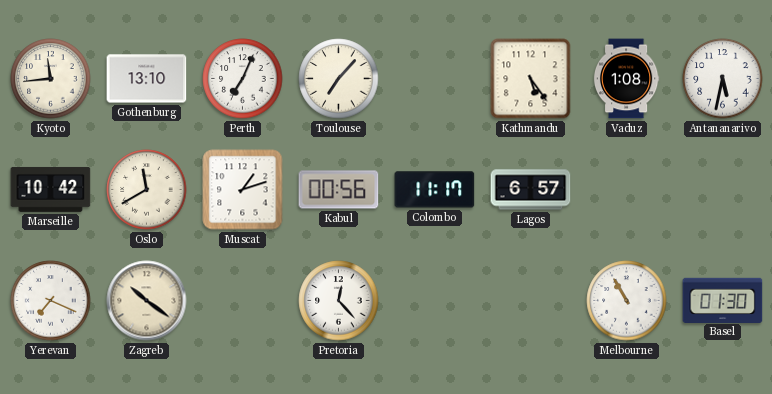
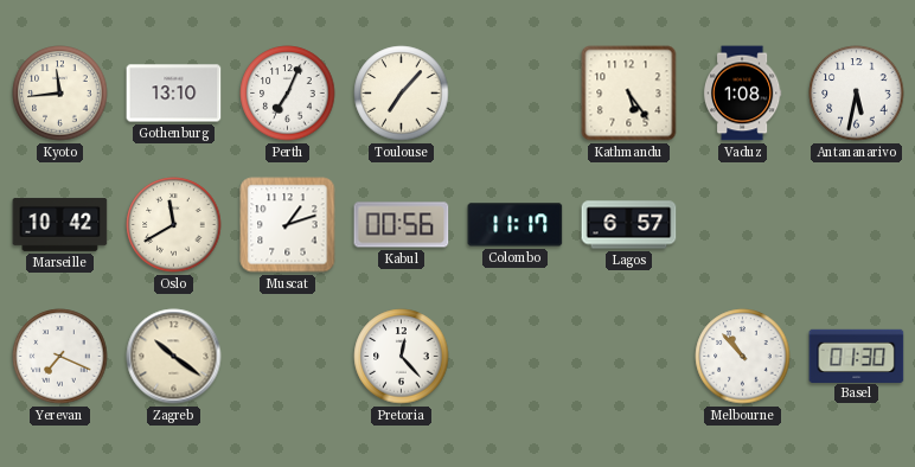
Melbourne: 10:55 -> 10:53
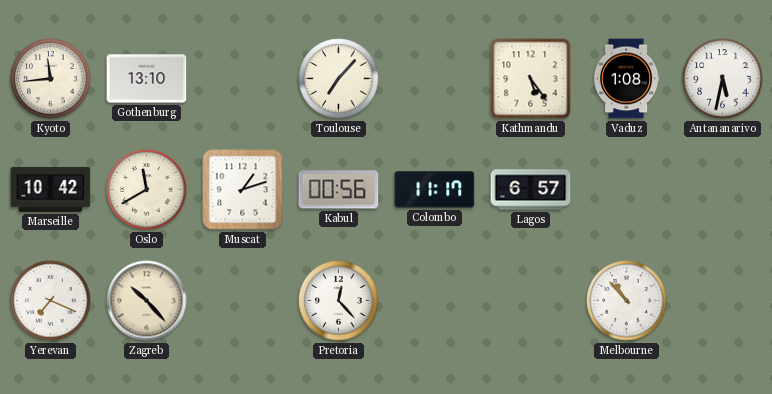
Perth: 7:04 -> none
Zagreb: 10:21 -> 10:23
Basel: 01:30 -> none
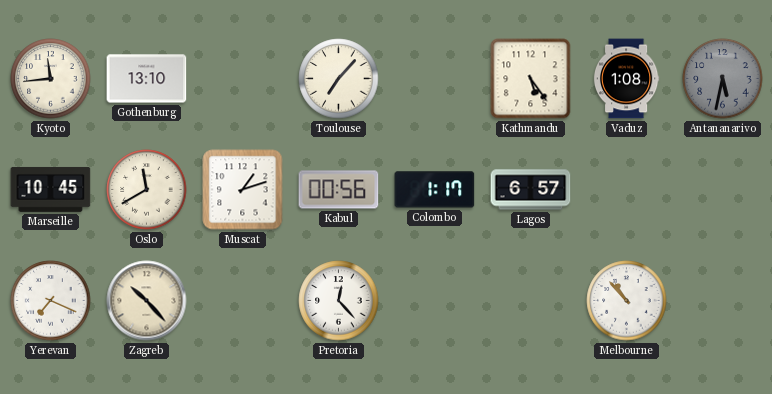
Antananarivo dial: white -> grey
Marseille: 10:42 -> 10:45
Colombo: 11:17 -> 1:17
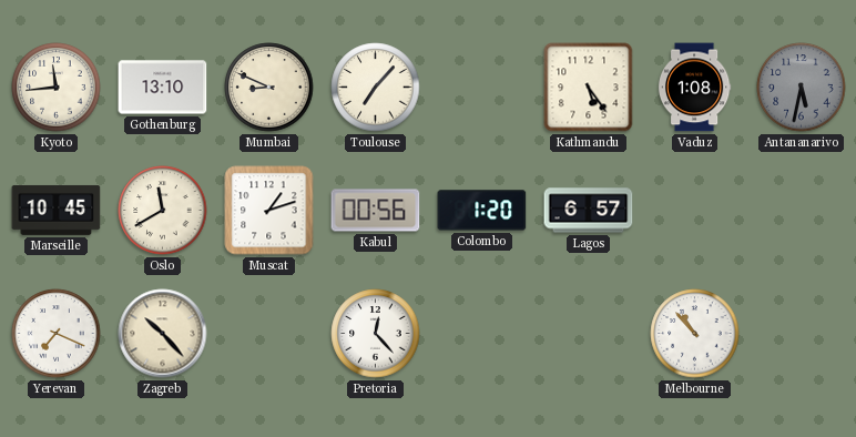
Mumbai: none -> 8:49
Colombo: 1:17 -> 1:20
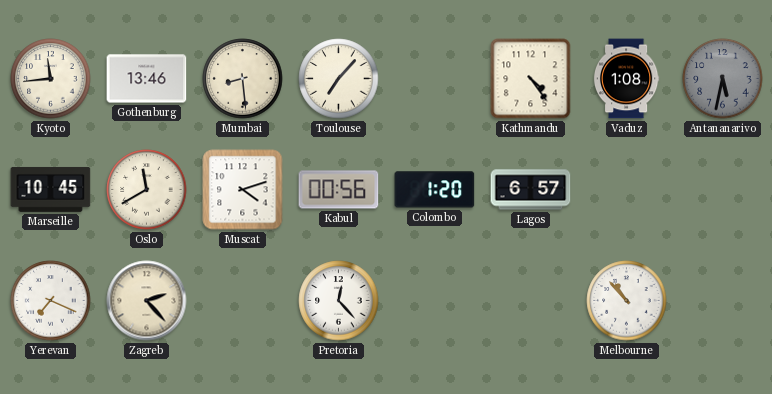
Gothenburg: 13:10 -> 13:46
Mumbai: 8:49 -> 8:29
Kathmandu: 5:24 -> 4:24
Muscat: 1:12 -> 4:12
Zagreb: 10:23 -> 2:23
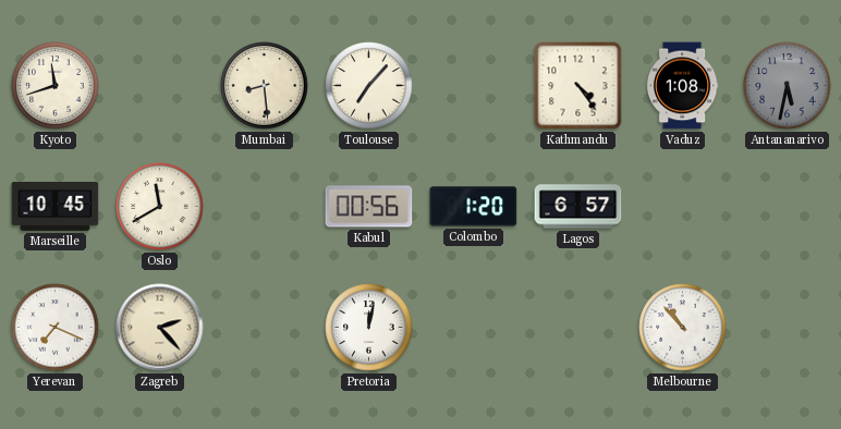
Kyoto: 11:44 -> 11:42
Gothenburg: 13:46 -> none
Muscat: 4:12 -> none
Pretoria: 12:23 -> 12:02
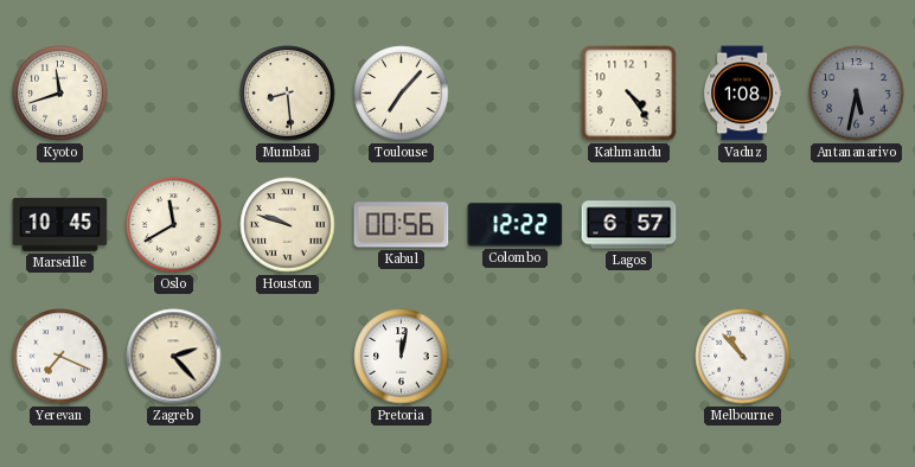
Houston: none -> 9:48
Colombo: 1:20 -> 12:22
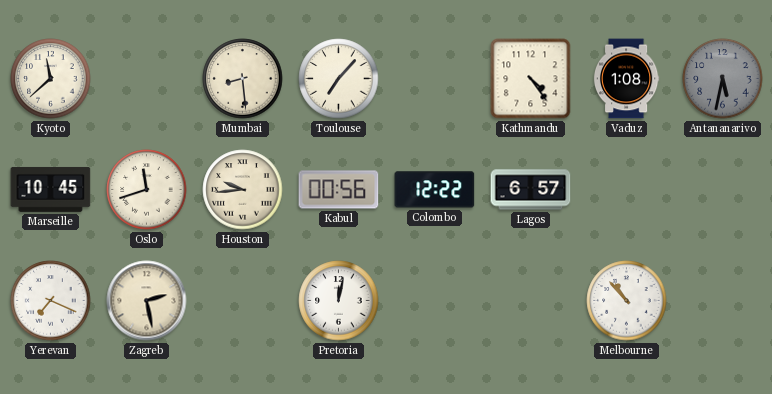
Kyoto: 11:42 -> 11:38
Oslo: 11:40 -> 11:42
Houston: 9:48 -> 9:44
Zagreb: 2:23 -> 2:28
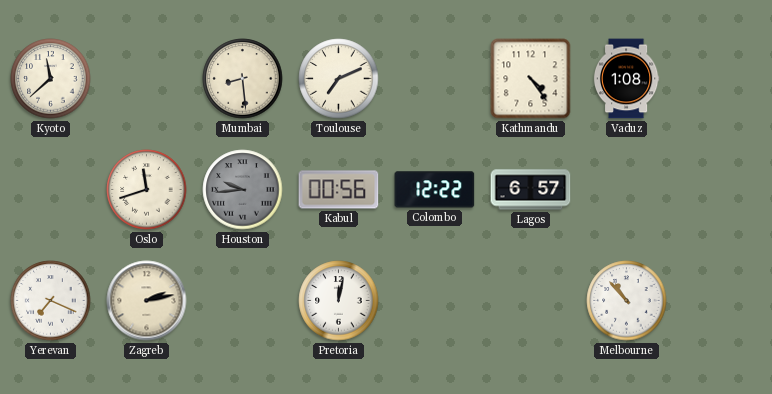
Toulouse: 7:07 -> 7:11
Antananarivo: 5:32 -> none
Marseille: 10:45 -> none
Houston dial: cream -> grey
Zagreb: 2:28 -> 2:13
